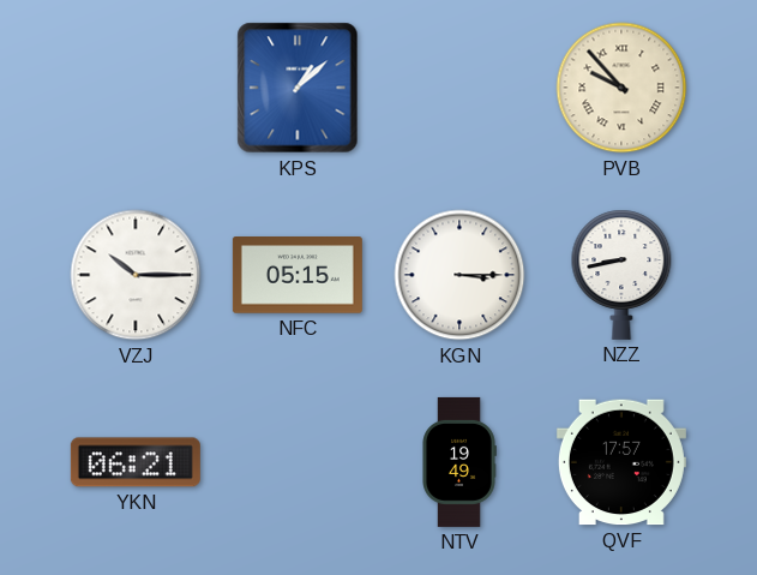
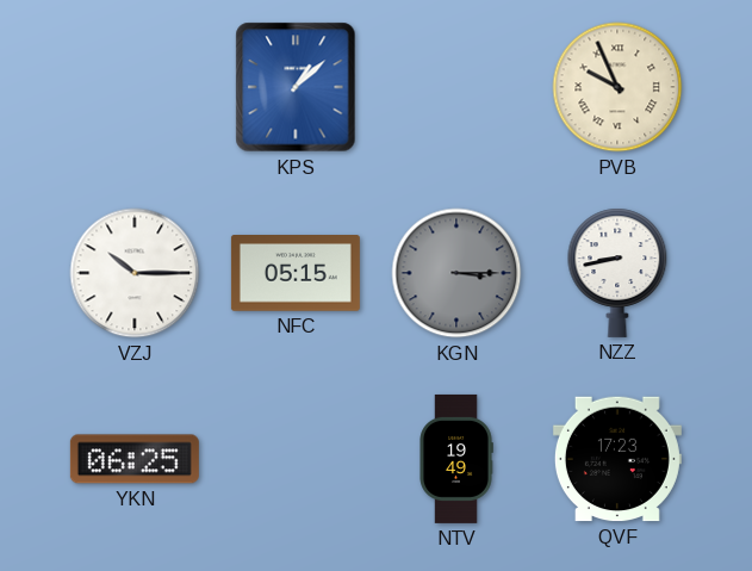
PVB: 9:53 -> 9:56
KGN dial: white -> grey
YKN: 06:21 -> 06:25
QVF: 17:57 -> 17:23
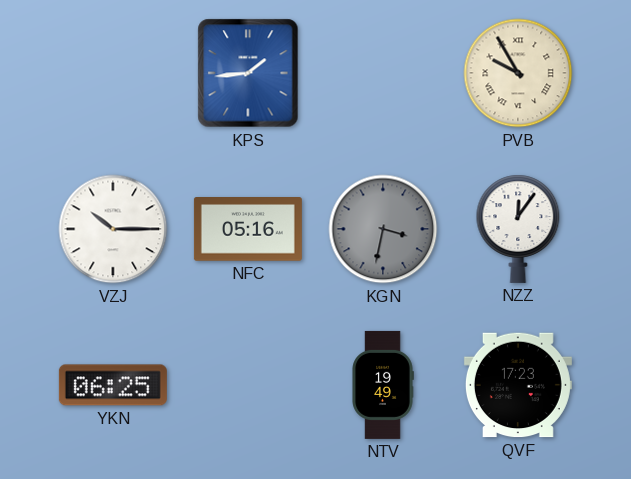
KPS: 1:08 -> 1:44
PVB: 9:56 -> 9:55
NFC: 05:15 -> 05:16
KGN: 3:15 -> 3:32
NZZ: 8:43 -> 12:06
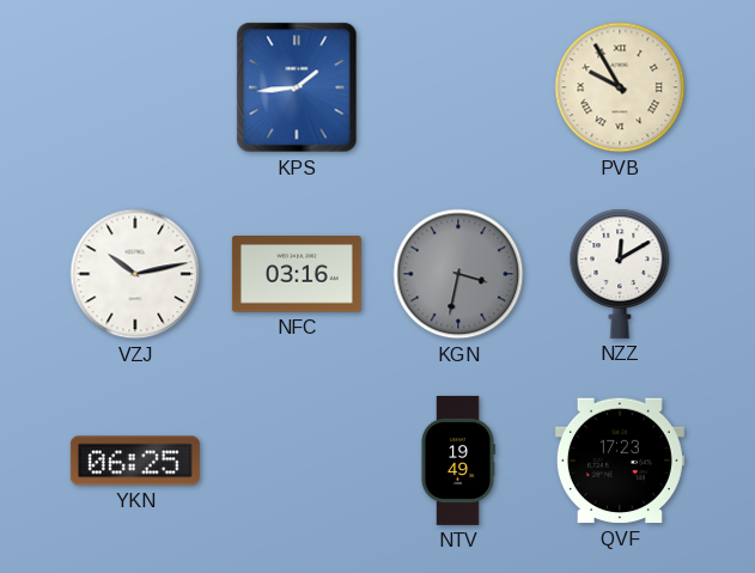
VZJ: 10:15 -> 10:13
NFC: 05:16 -> 03:16
NZZ: 12:06 -> 12:10
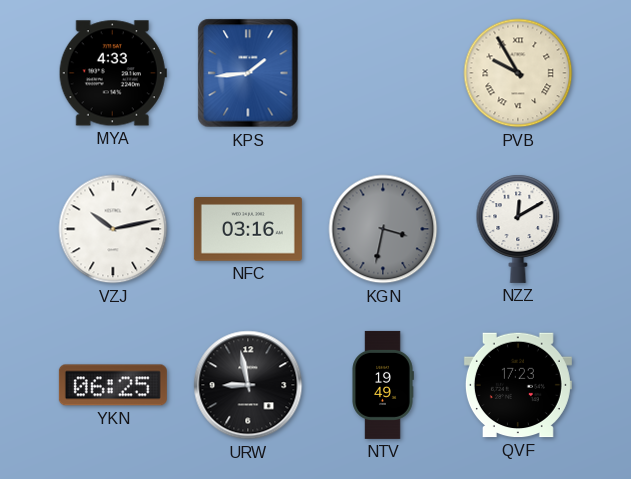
MYA: none -> 4:33
URW: none -> 8:58
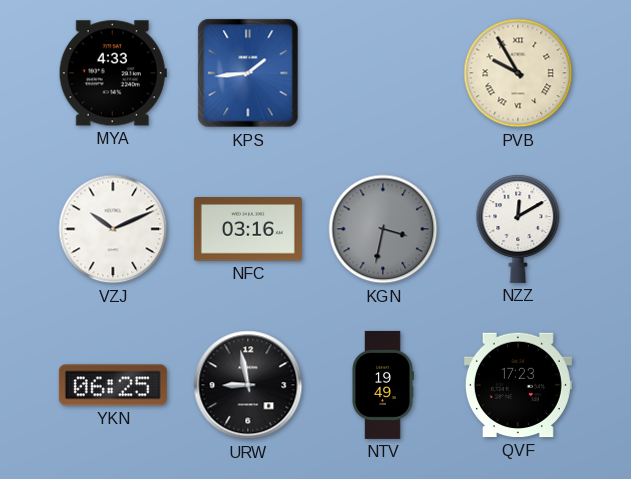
VZJ: 10:13 -> 10:11
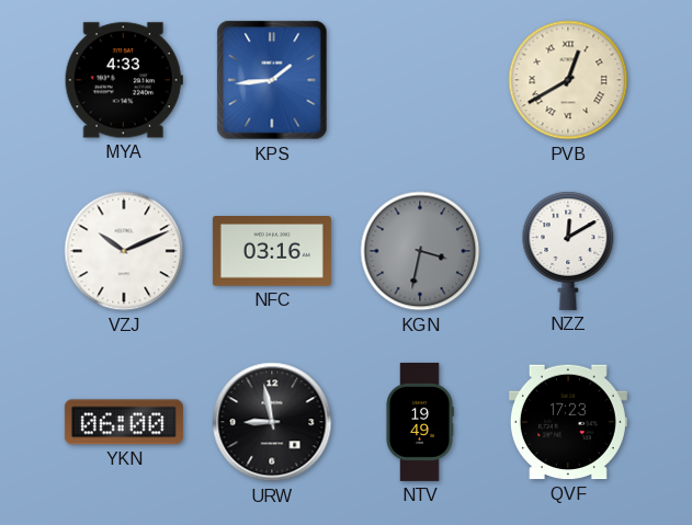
PVB: 9:55 -> 12:40
YKN: 06:25 -> 06:00
